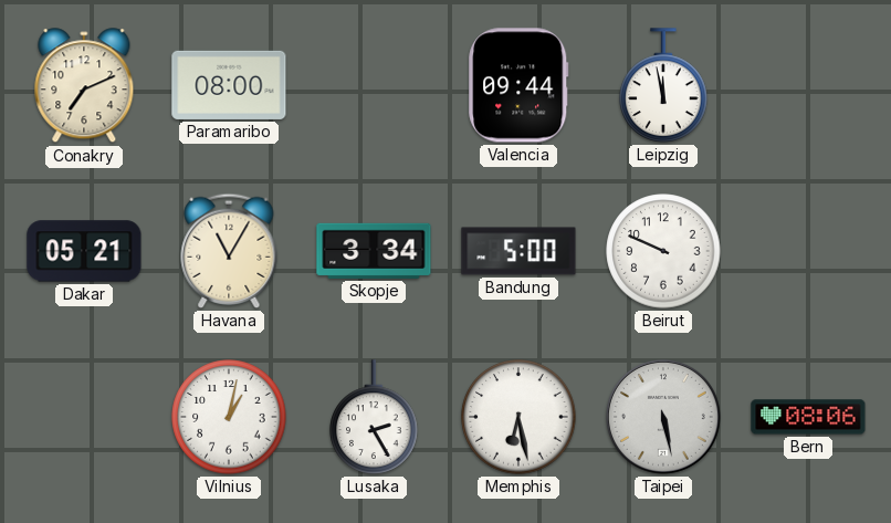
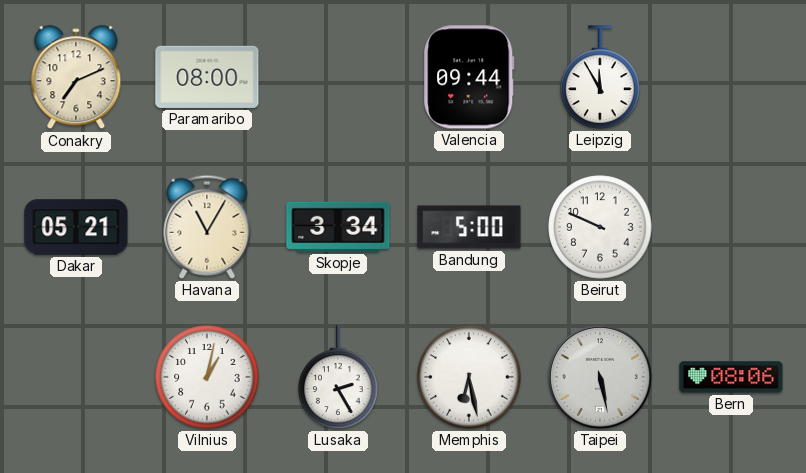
Leipzig: 11:58 -> 11:55
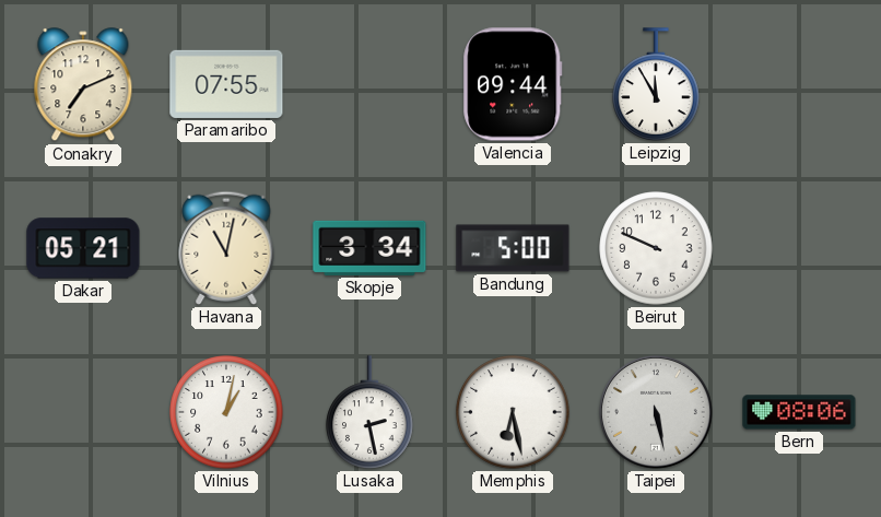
Paramaribo: 08:00 -> 07:55
Havana: 11:05 -> 11:02
Lusaka: 2:25 -> 2:28
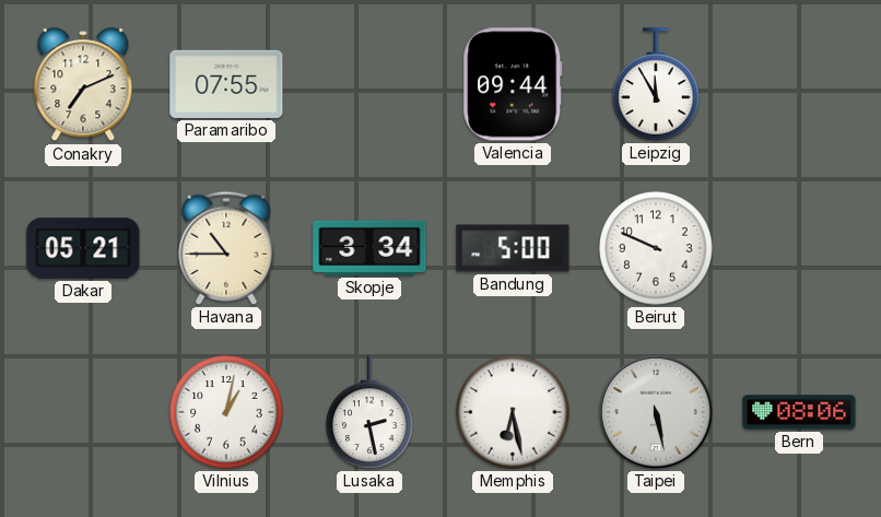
Havana: 11:02 -> 10:45
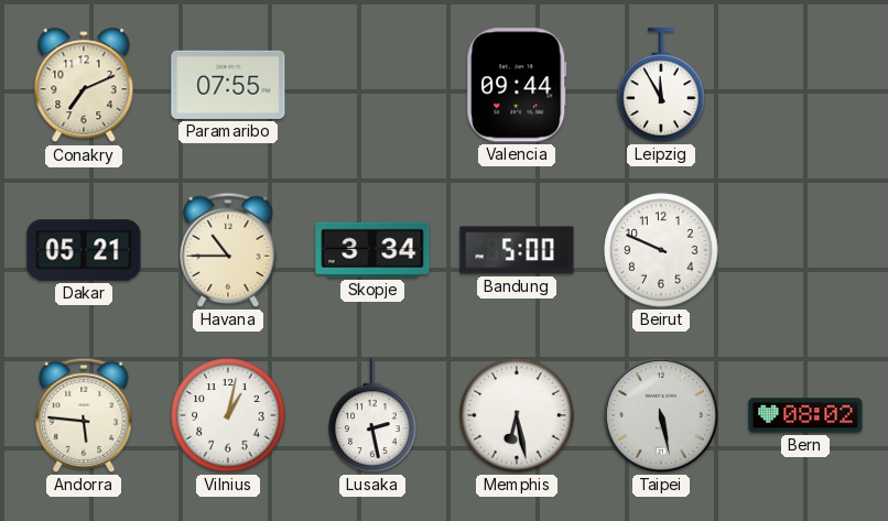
Andorra: none -> 5:46
Bern: 08:06 -> 08:02
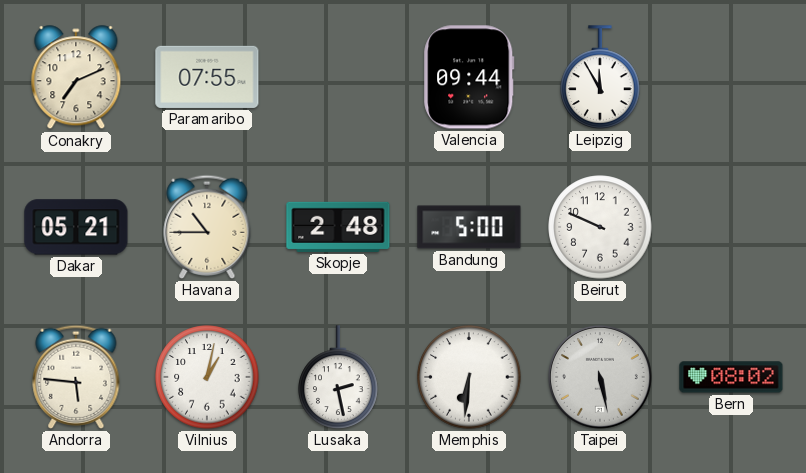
Skopje: 3:34 -> 2:48
Memphis: 6:28 -> 6:31
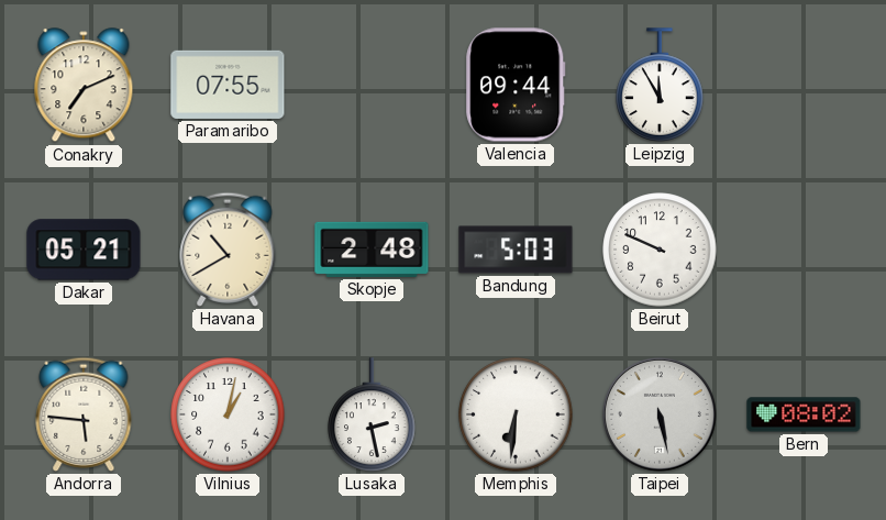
Havana: 10:45 -> 10:40
Bandung: 5:00 -> 5:03
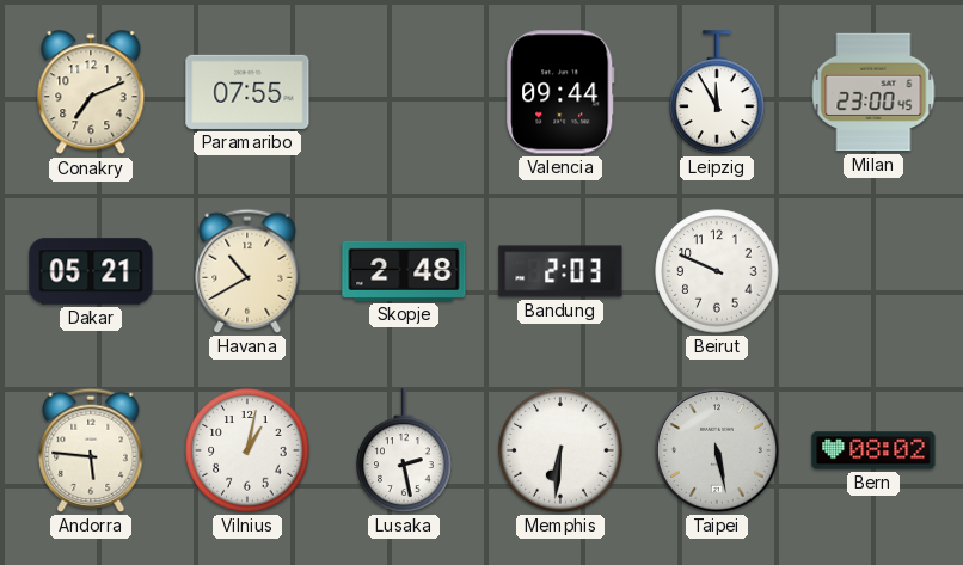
Milan: none -> 23:00
Bandung: 5:03 -> 2:03
